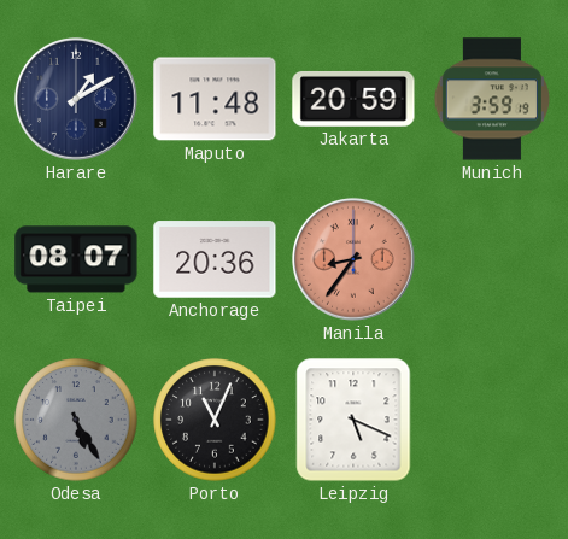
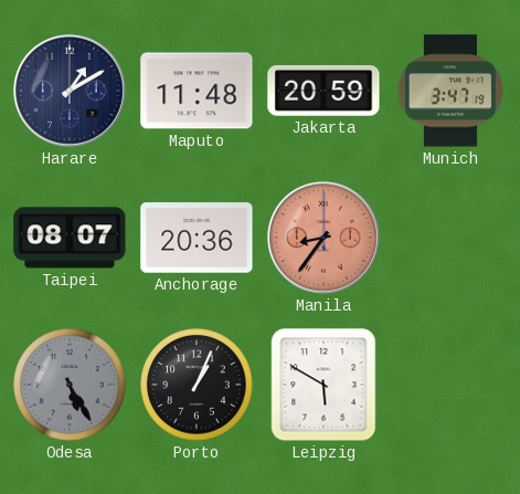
Munich: 3:59 -> 3:47
Porto: 11:04 -> 1:04
Leipzig: 5:19 -> 5:50
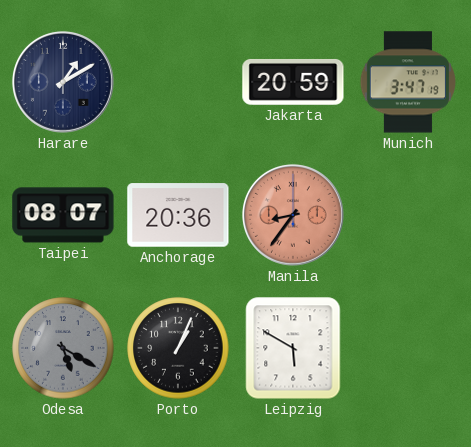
Maputo: 11:48 -> none
Odesa: 5:25 -> 5:20
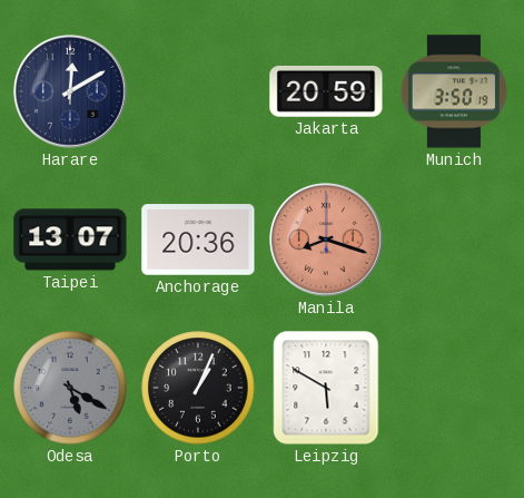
Harare: 1:10 -> 12:10
Munich: 3:47 -> 3:50
Taipei: 08:07 -> 13:07
Manila: 8:36 -> 8:18
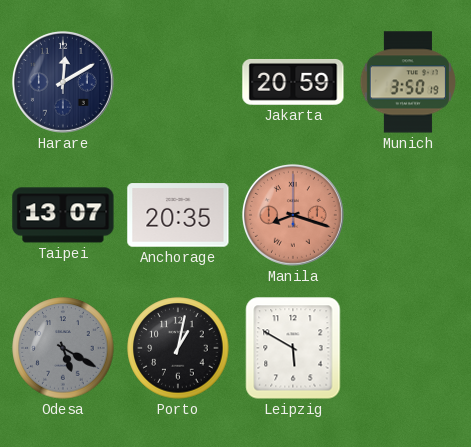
Anchorage: 20:36 -> 20:35
Porto: 1:04 -> 1:02
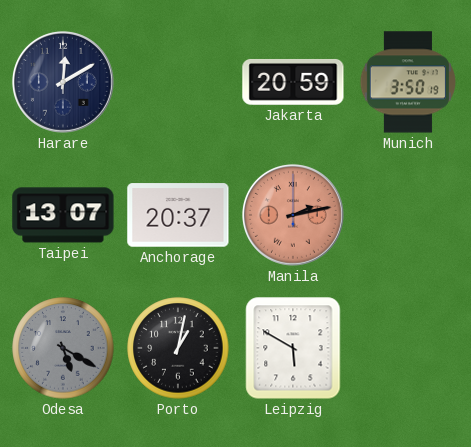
Anchorage: 20:35 -> 20:37
Manila: 8:18 -> 2:13
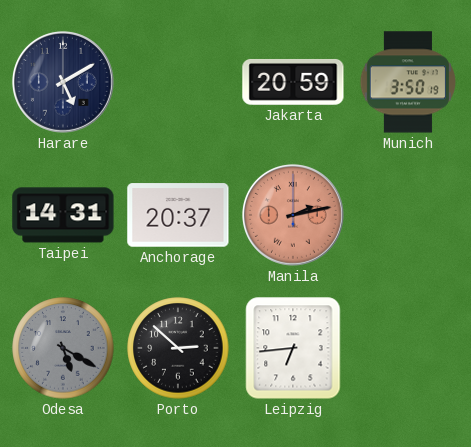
Harare: 12:10 -> 5:10
Taipei: 13:07 -> 14:31
Porto: 1:02 -> 2:52
Leipzig: 5:50 -> 6:44
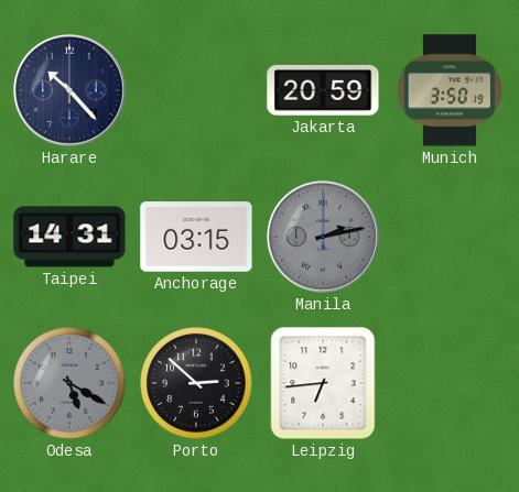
Harare: 5:10 -> 10:23
Anchorage: 20:37 -> 03:15
Manila dial: salmon -> grey
